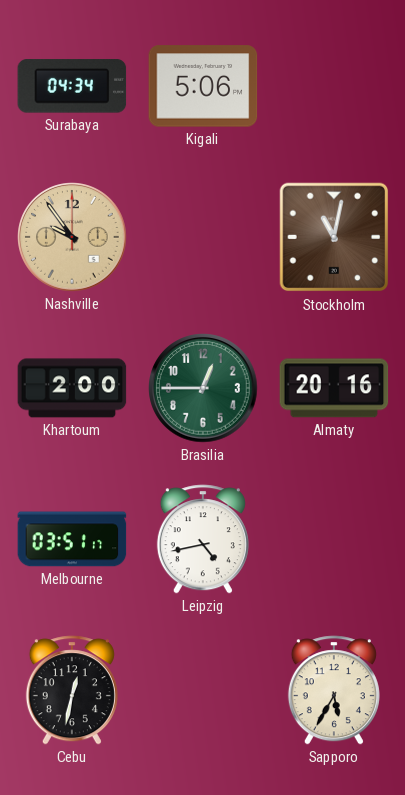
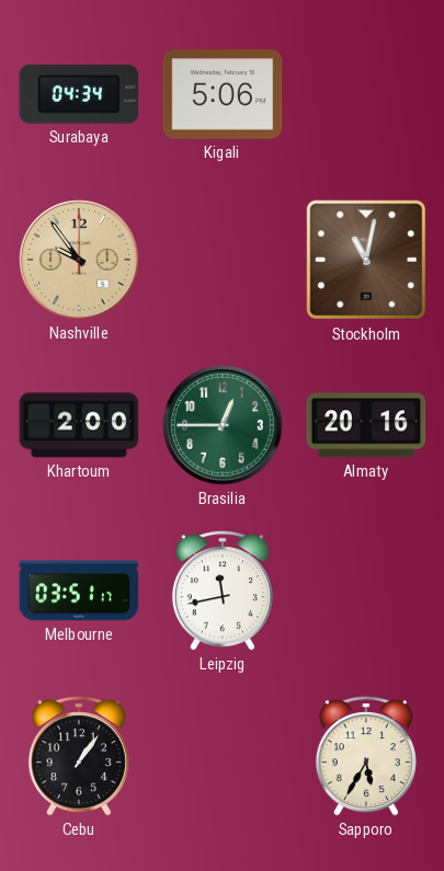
Leipzig: 4:43 -> 11:43
Cebu: 12:32 -> 1:06
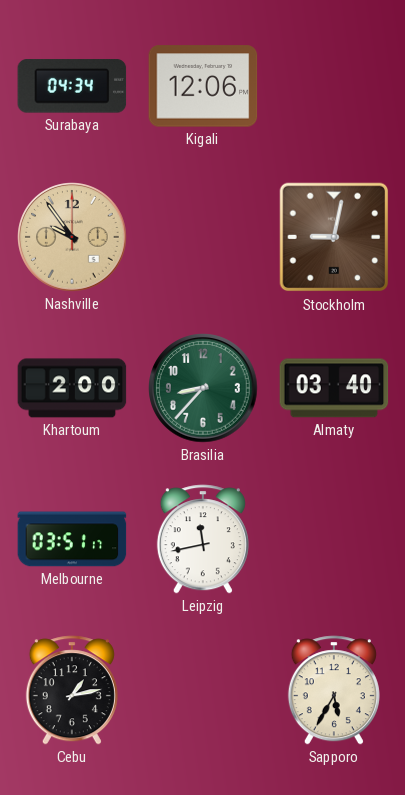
Kigali: 5:06 -> 12:06
Stockholm: 11:02 -> 9:02
Brasilia: 12:45 -> 8:37
Almaty: 20:16 -> 03:40
Cebu: 1:06 -> 1:13
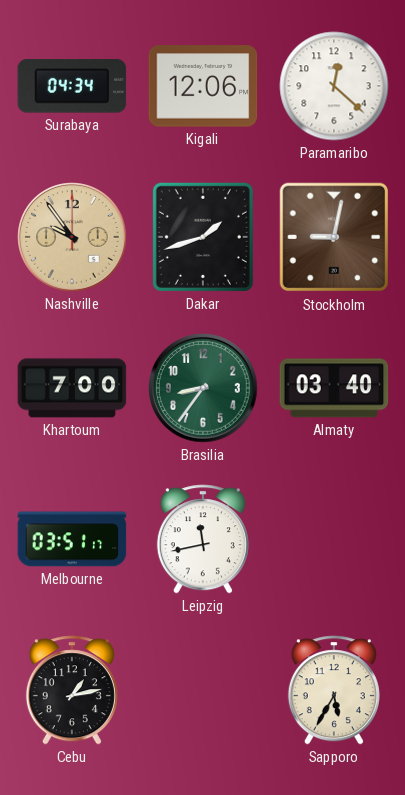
Paramaribo: none -> 12:22
Dakar: none -> 1:42
Khartoum: 2:00 -> 7:00
Brasilia: 8:37 -> 8:36
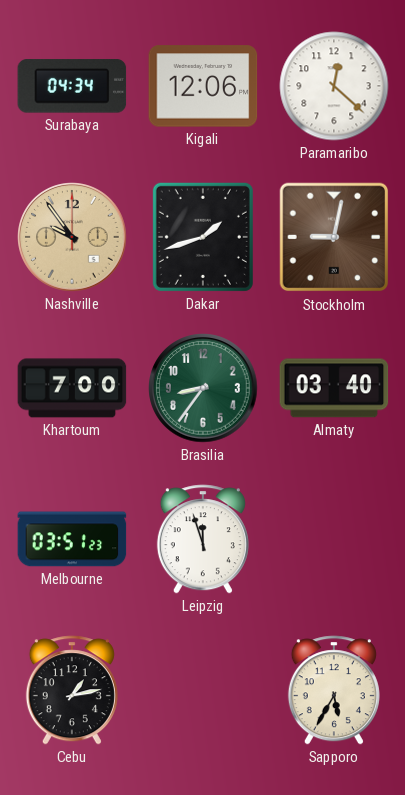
Melbourne: 03:51:17 -> 03:51:23
Leipzig: 11:43 -> 11:57
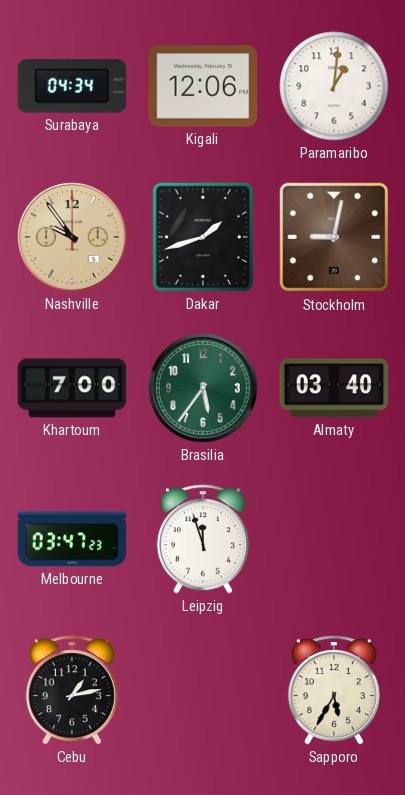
Paramaribo: 12:22 -> 1:01
Brasilia: 8:36 -> 5:36
Melbourne: 03:51 -> 03:47
